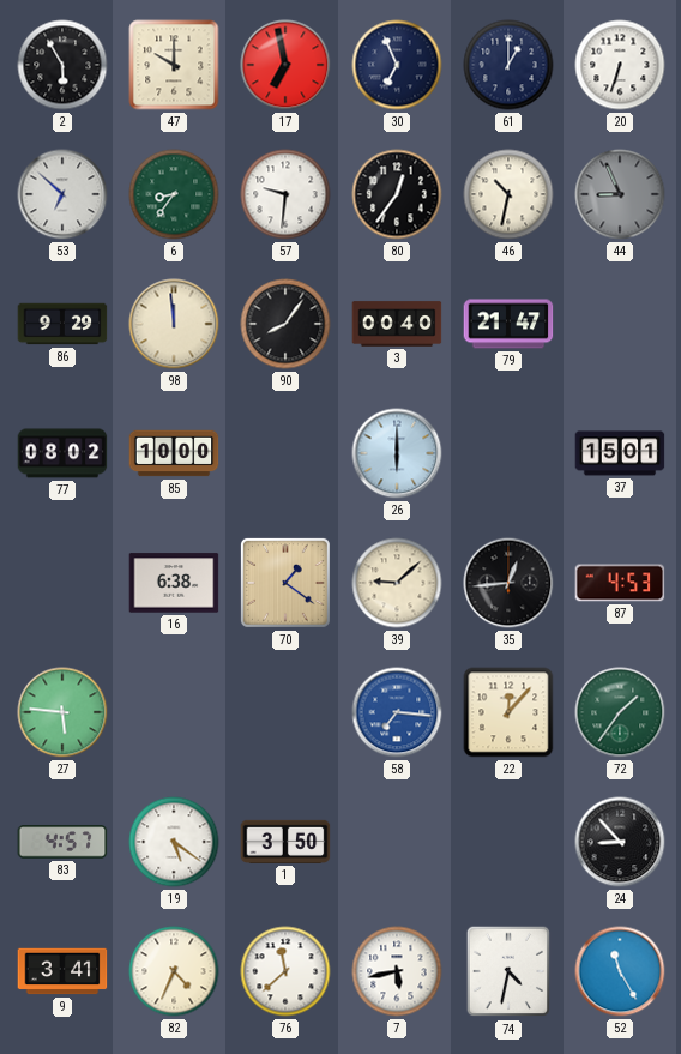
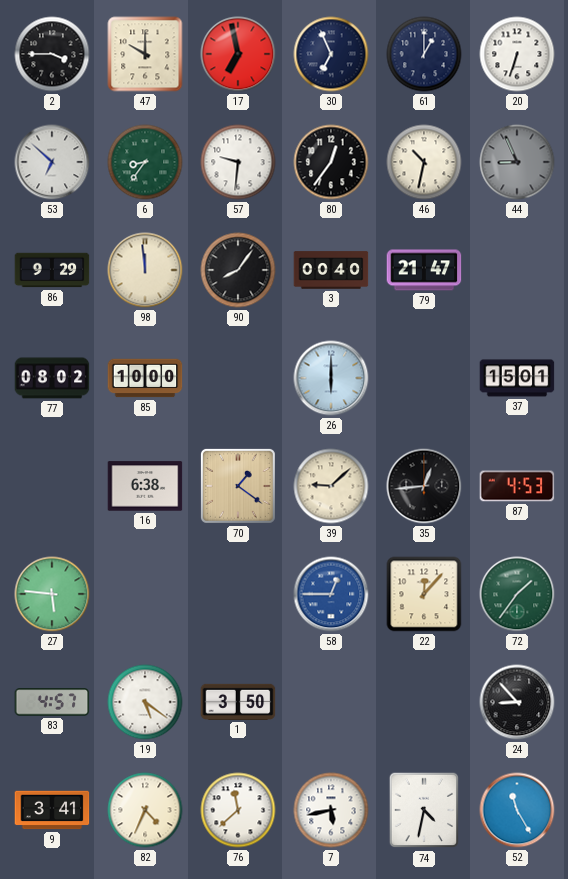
2: 5:55 -> 3:45
58: 7:16 -> 12:45
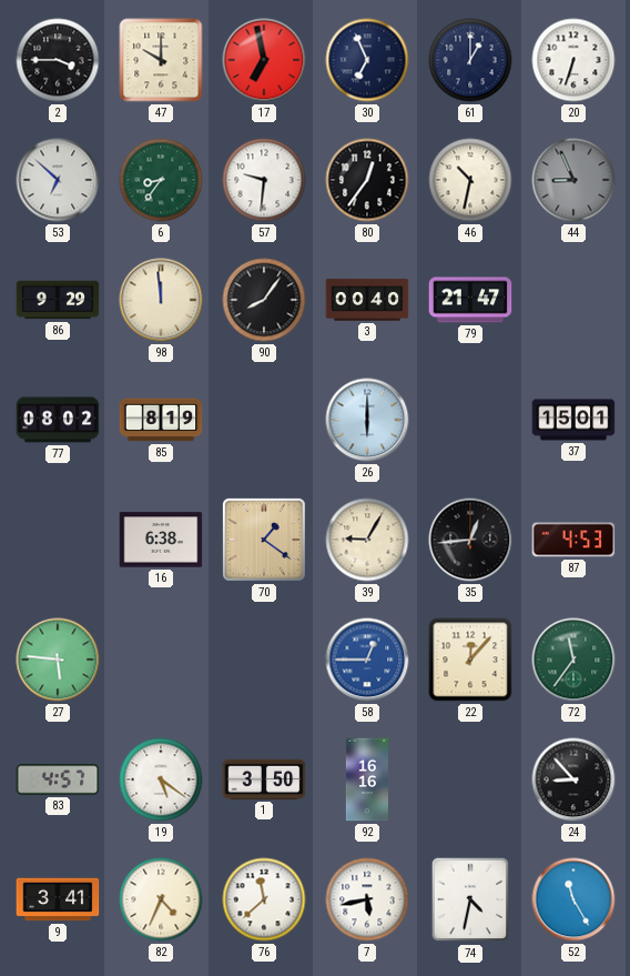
85: 10:00 -> 8:19
39: 9:08 -> 9:05
72: 1:36 -> 11:36
92: none -> 16:16
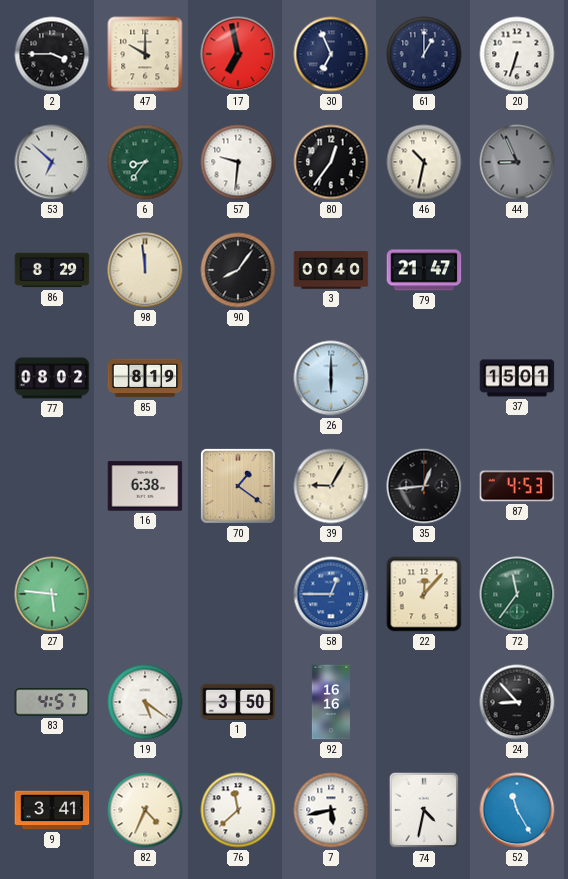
86: 9:29 -> 8:29
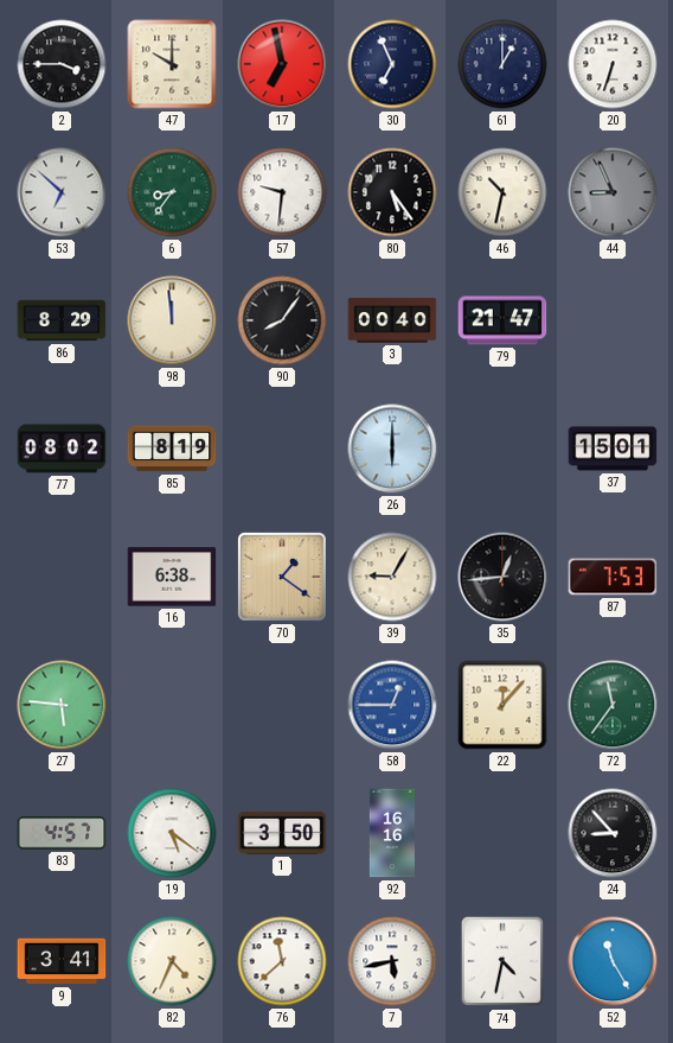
80: 12:36 -> 5:24
87: 4:53 -> 7:53
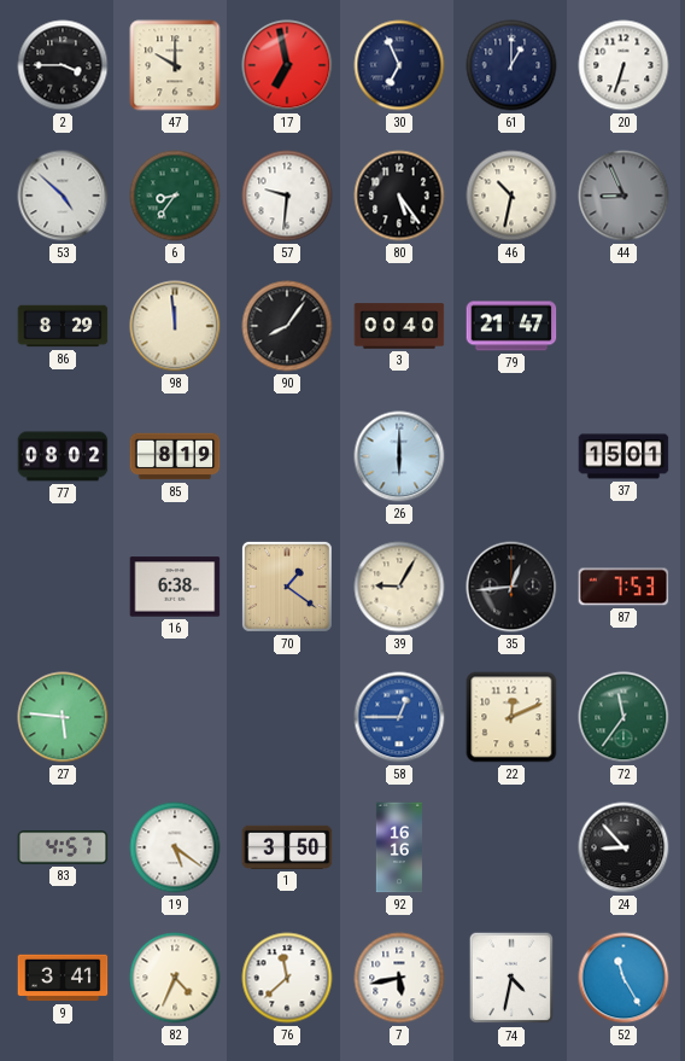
53: 6:52 -> 4:52
22: 12:07 -> 12:11
